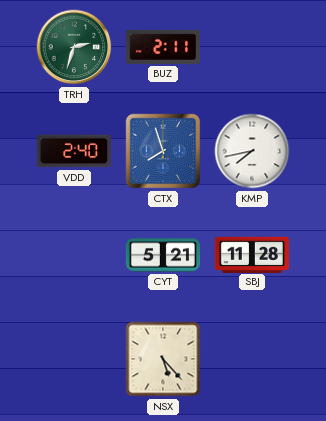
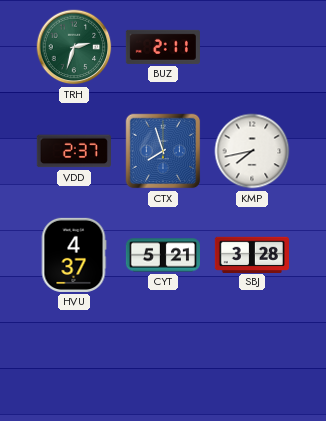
VDD: 2:40 -> 2:37
HVU: none -> 4:37
SBJ: 11:28 -> 3:28
NSX: 5:23 -> none
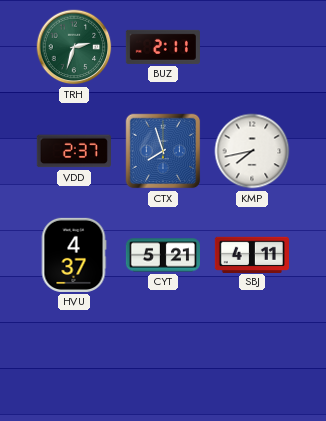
SBJ: 3:28 -> 4:11
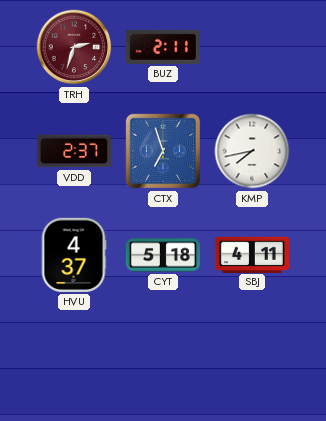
TRH dial: green -> burgundy
CTX: 7:57 -> 6:57
CYT: 5:21 -> 5:18
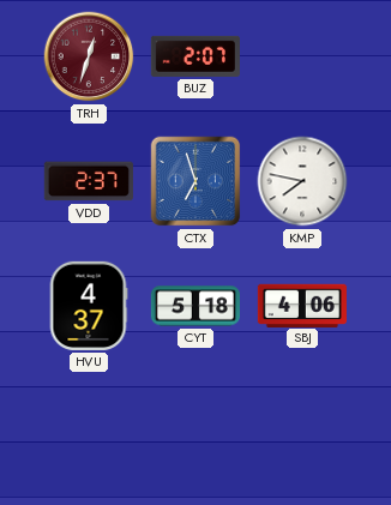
TRH: 2:33 -> 12:33
BUZ: 2:11 -> 2:07
KMP: 7:43 -> 7:47
SBJ: 4:11 -> 4:06
